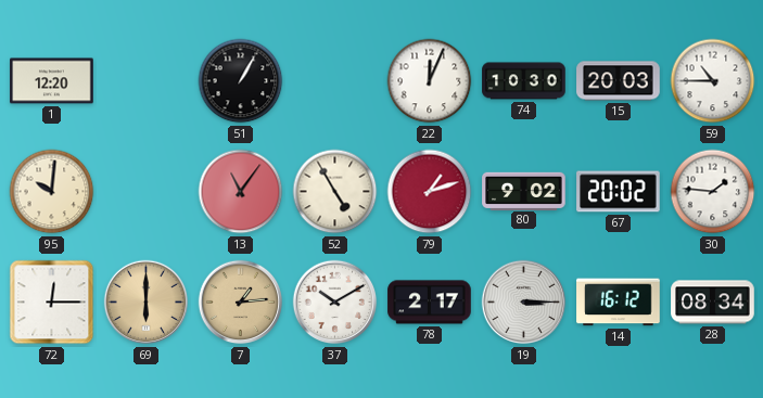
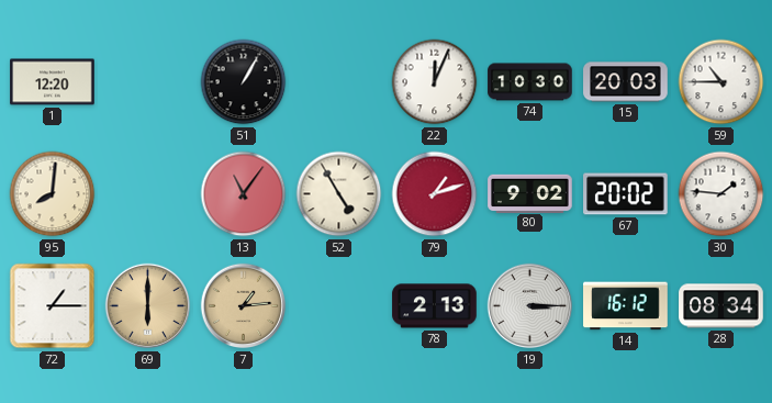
95: 10:01 -> 8:01
72: 12:15 -> 1:15
37: 10:10 -> none
78: 2:17 -> 2:13
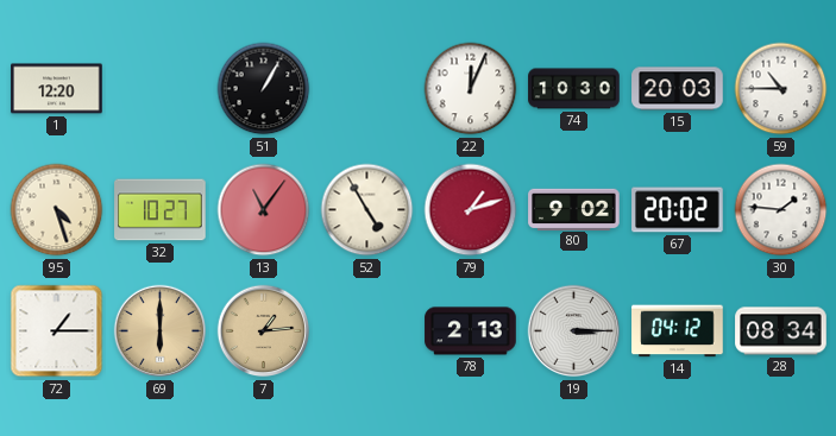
95: 8:01 -> 4:27
32: none -> 10:27
14: 16:12 -> 04:12
